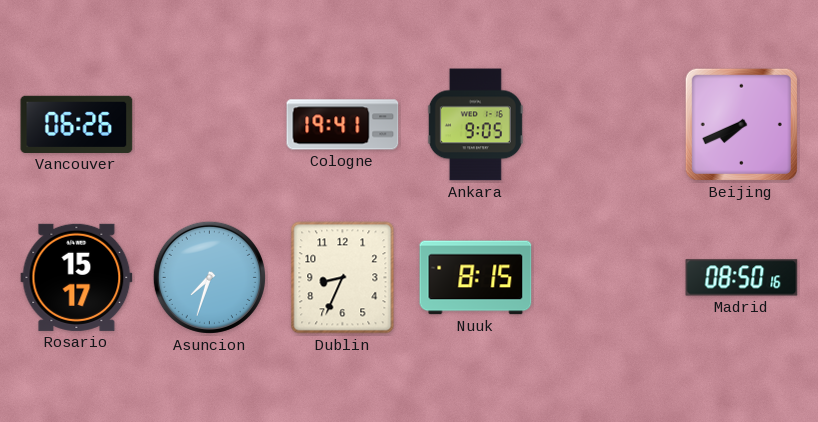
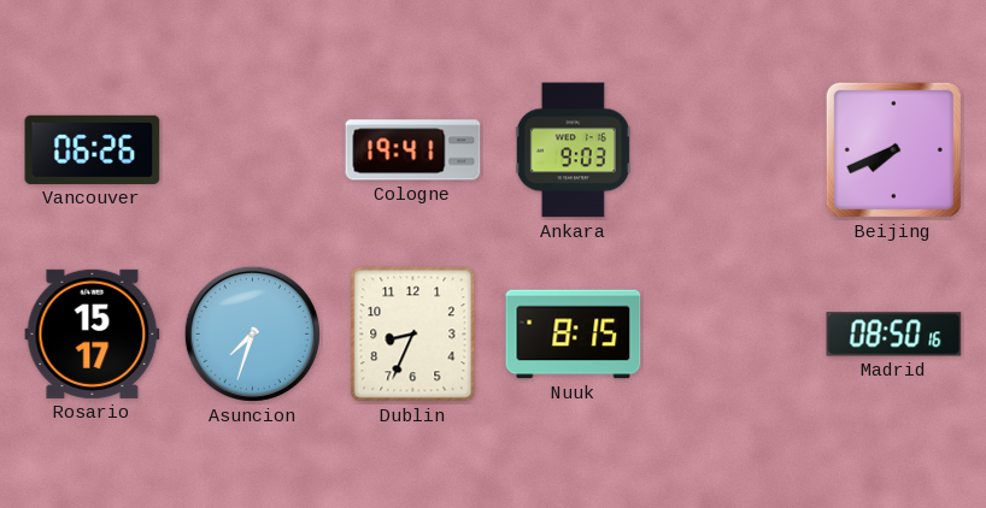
Ankara: 9:05 -> 9:03
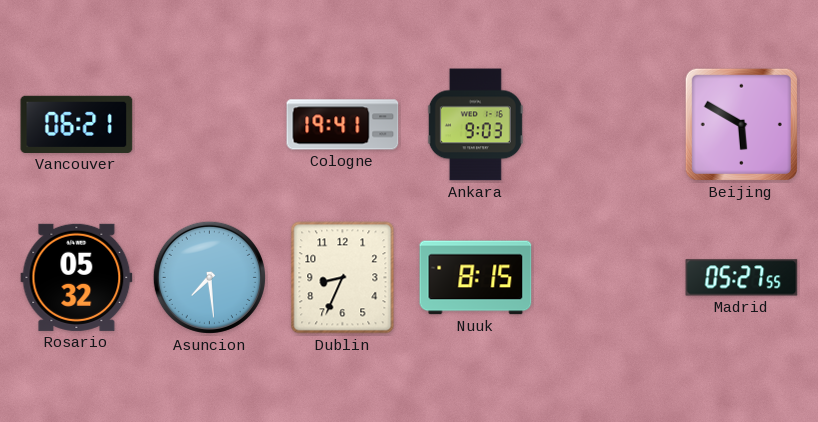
Vancouver: 06:26 -> 06:21
Beijing: 7:41 -> 5:50
Rosario: 15:17 -> 05:32
Asuncion: 7:33 -> 7:29
Madrid: 08:50 -> 05:27
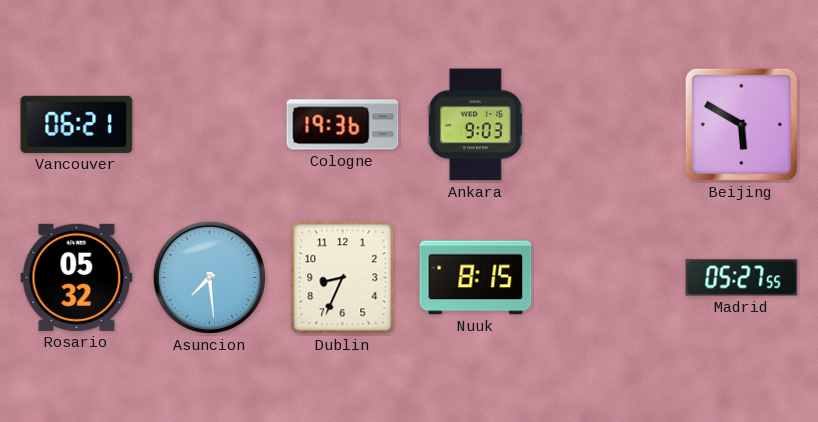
Cologne: 19:41 -> 19:36
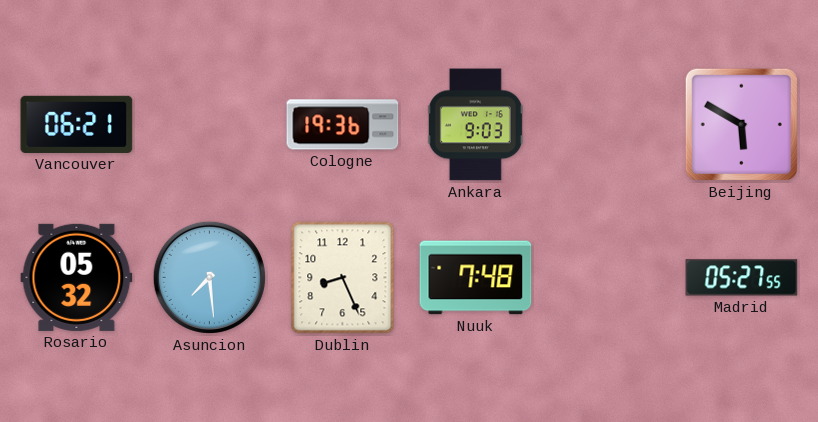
Dublin: 8:34 -> 8:26
Nuuk: 8:15 -> 7:48
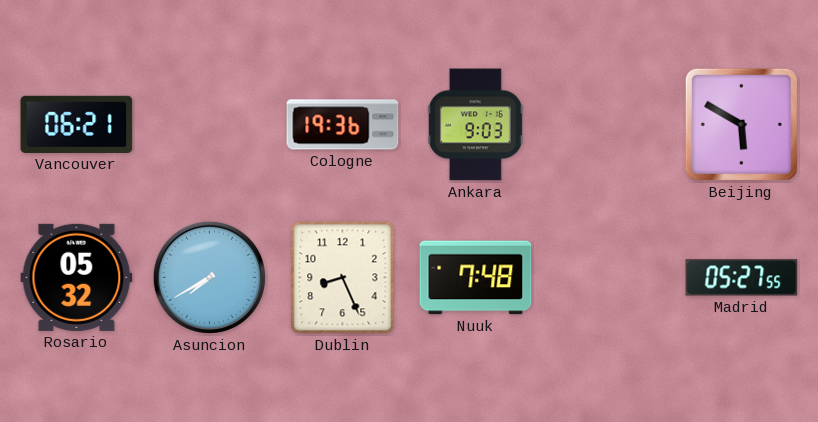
Asuncion: 7:29 -> 7:40
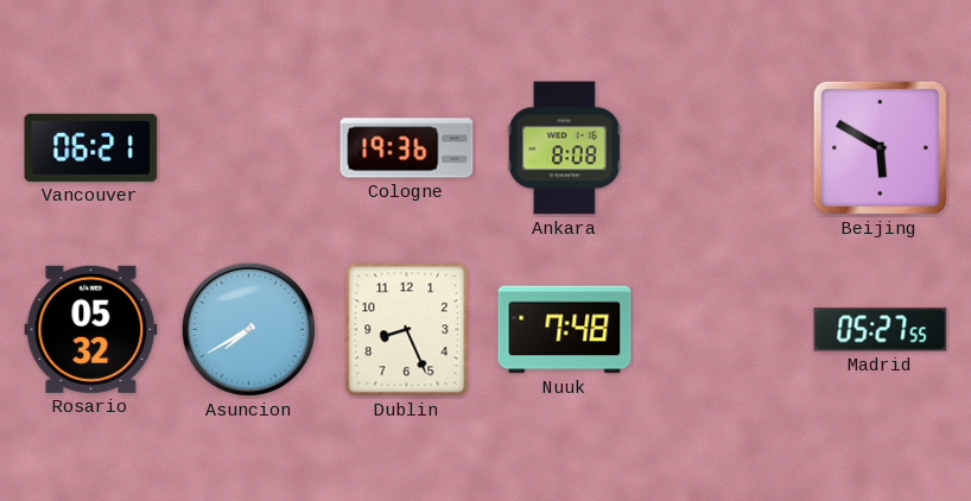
Ankara: 9:03 -> 8:08
